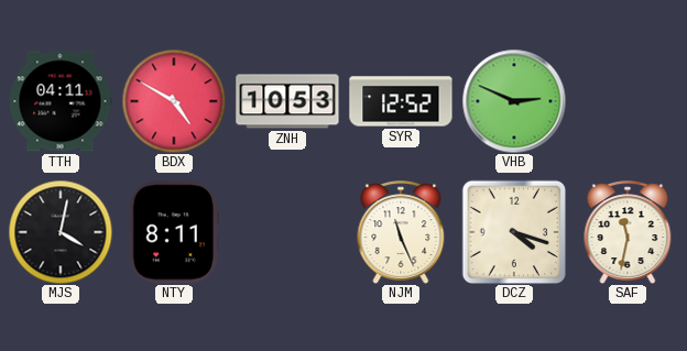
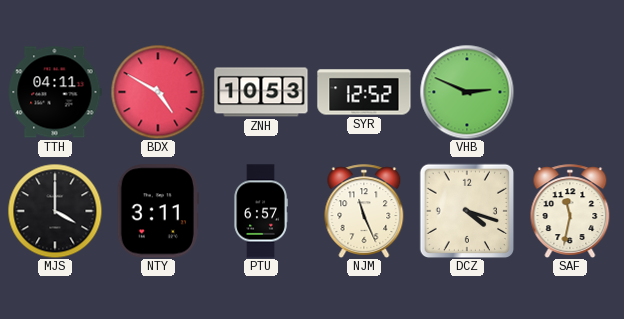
MJS: 4:02 -> 4:00
NTY: 8:11 -> 3:11
PTU: none -> 6:57
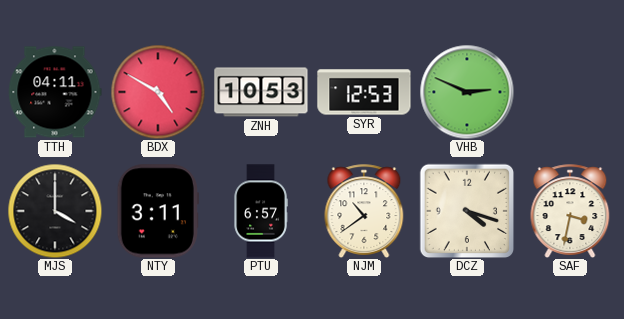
SYR: 12:52 -> 12:53
NJM: 11:26 -> 10:39
SAF: 11:32 -> 3:32
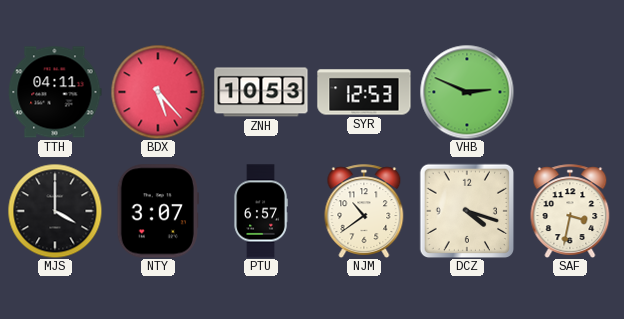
BDX: 4:50 -> 5:23
NTY: 3:11 -> 3:07
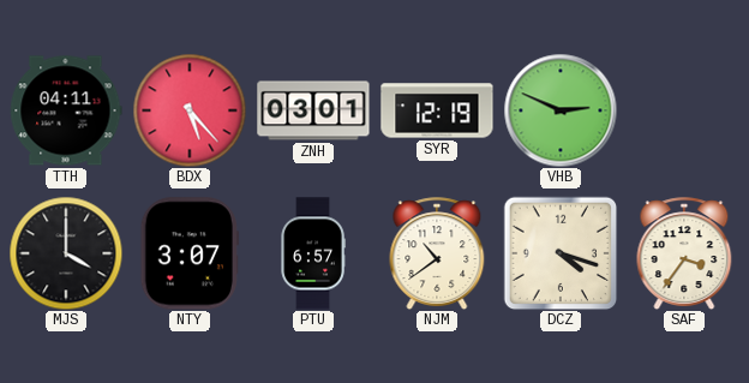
ZNH: 10:53 -> 03:01
SYR: 12:53 -> 12:19
SAF: 3:32 -> 3:36
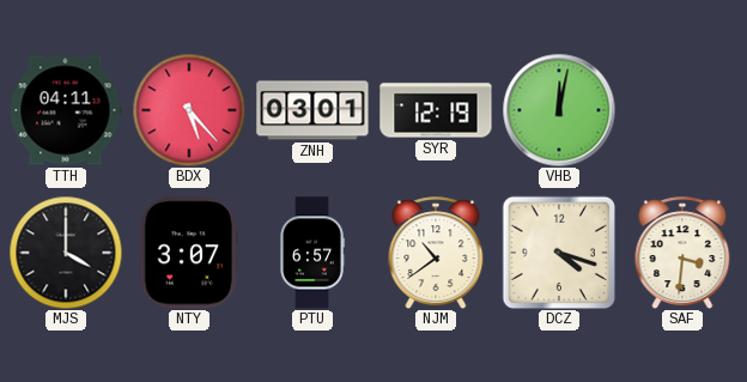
VHB: 2:49 -> 12:02
SAF: 3:36 -> 3:31
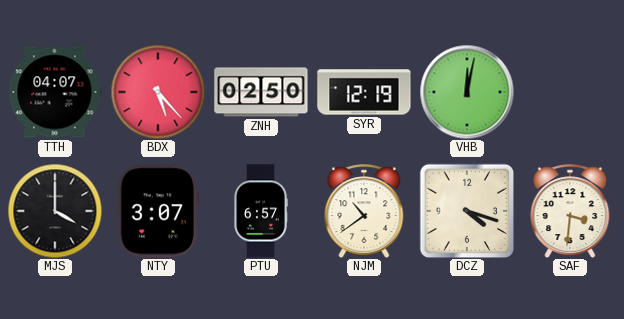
TTH: 04:11 -> 04:07
ZNH: 03:01 -> 02:50
